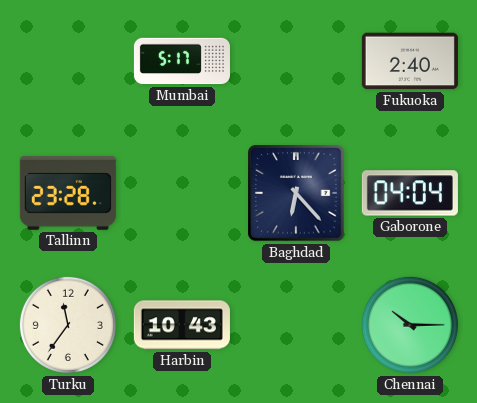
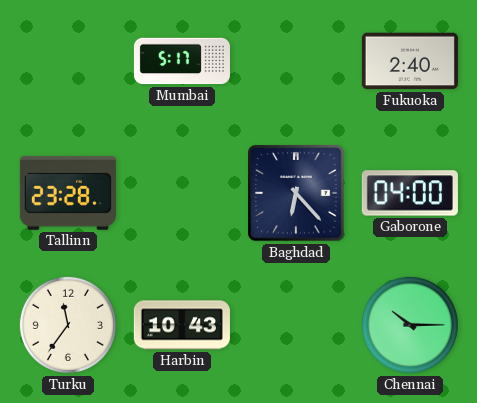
Gaborone: 04:04 -> 04:00
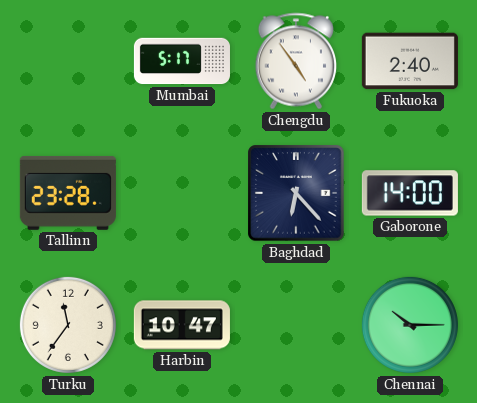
Chengdu: none -> 4:54
Gaborone: 04:00 -> 14:00
Harbin: 10:43 -> 10:47
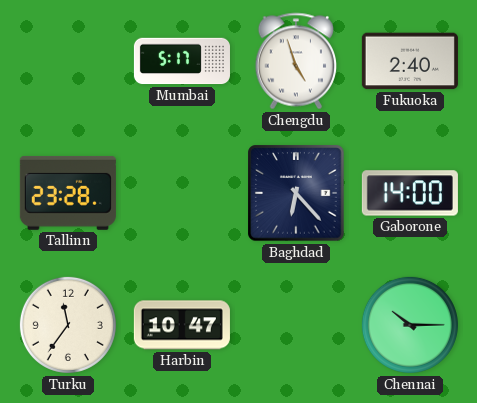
Chengdu: 4:54 -> 4:57
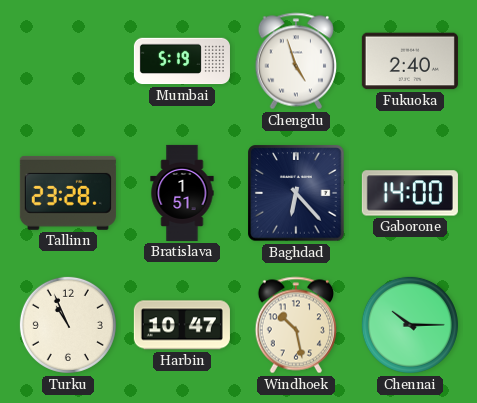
Mumbai: 5:17 -> 5:19
Bratislava: none -> 1:51
Turku: 11:36 -> 10:56
Windhoek: none -> 10:28
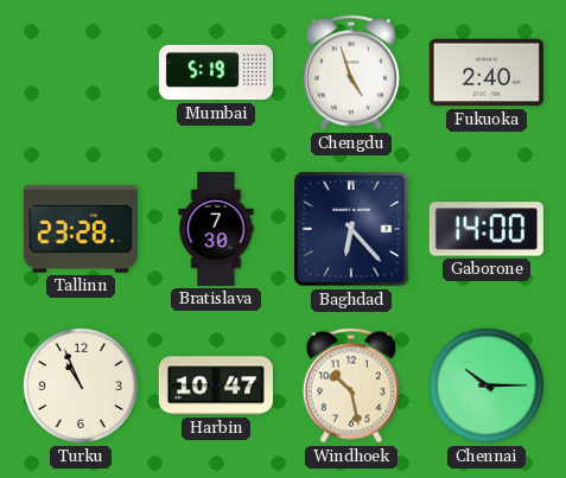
Bratislava: 1:51 -> 7:30
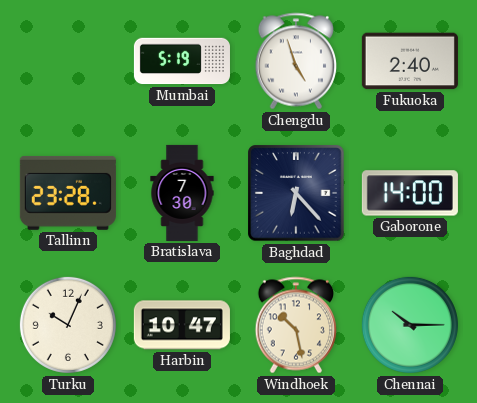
Turku: 10:56 -> 10:04
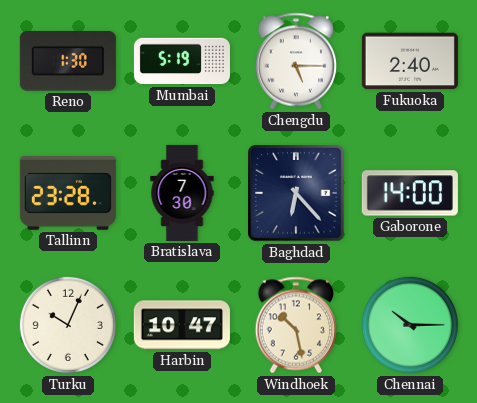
Reno: none -> 1:30
Chengdu: 4:57 -> 5:15
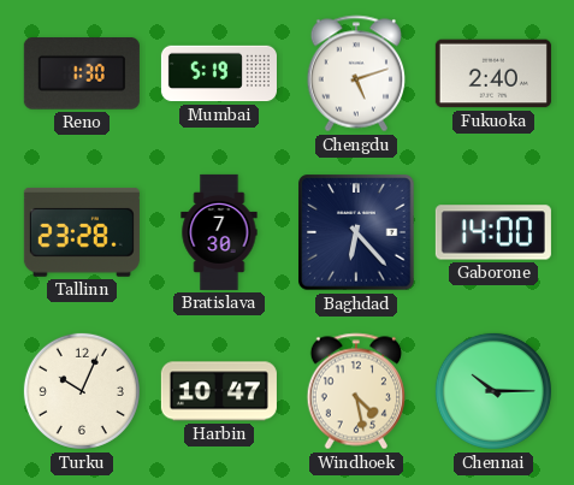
Chengdu: 5:15 -> 5:12
Windhoek: 10:28 -> 4:28
